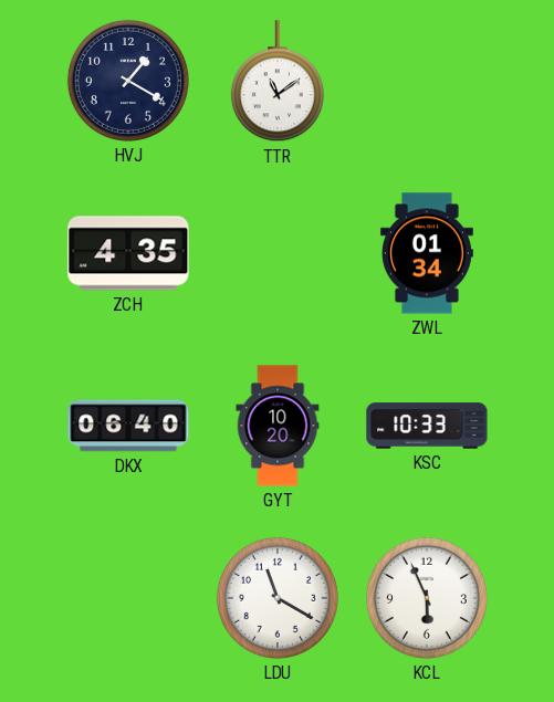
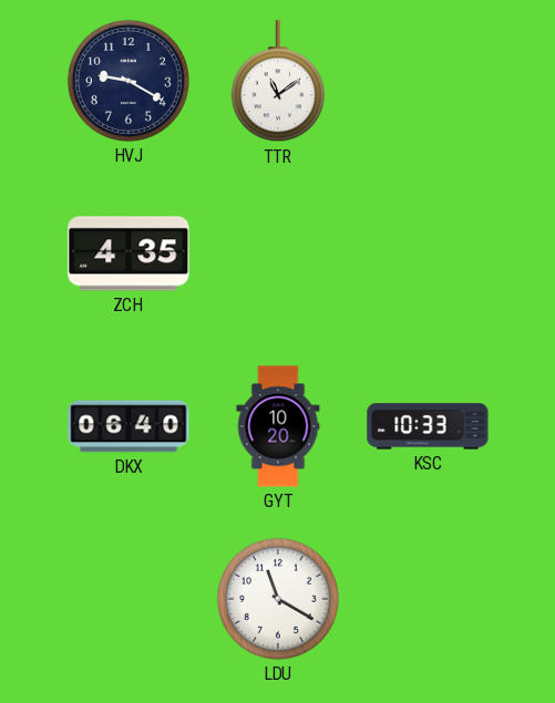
HVJ: 1:20 -> 9:20
ZWL: 01:34 -> none
KCL: 5:56 -> none
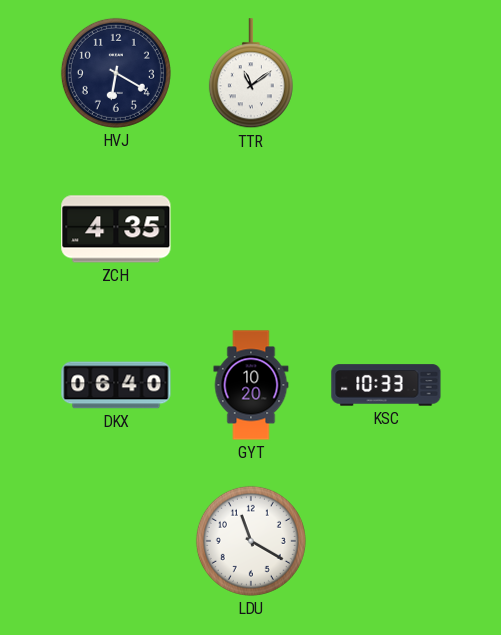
HVJ: 9:20 -> 6:20
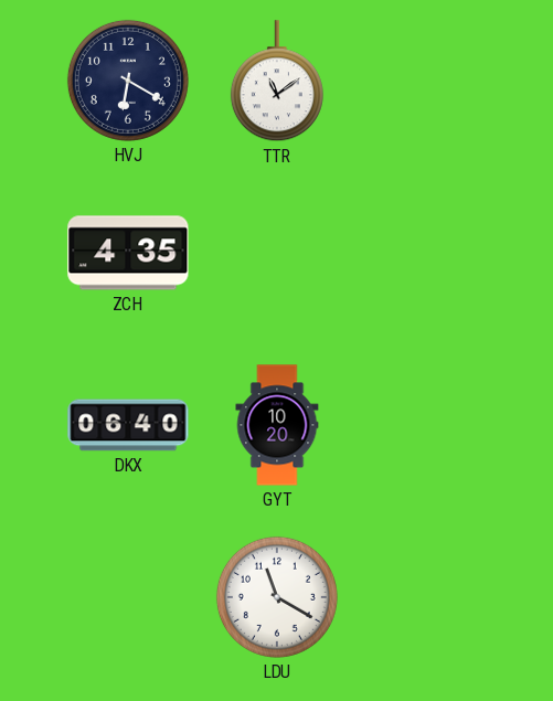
KSC: 10:33 -> none
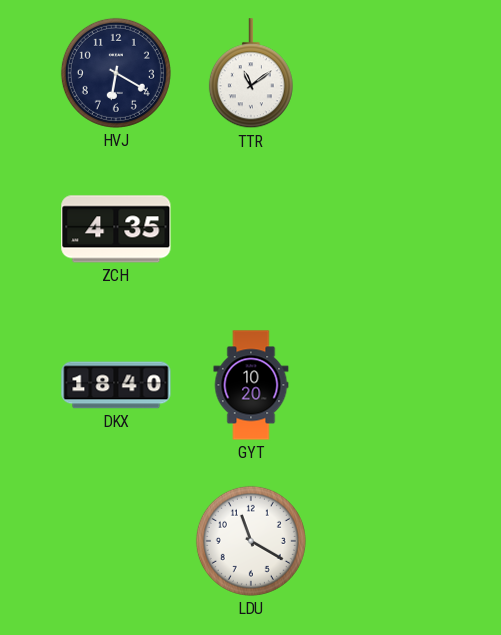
DKX: 06:40 -> 18:40
